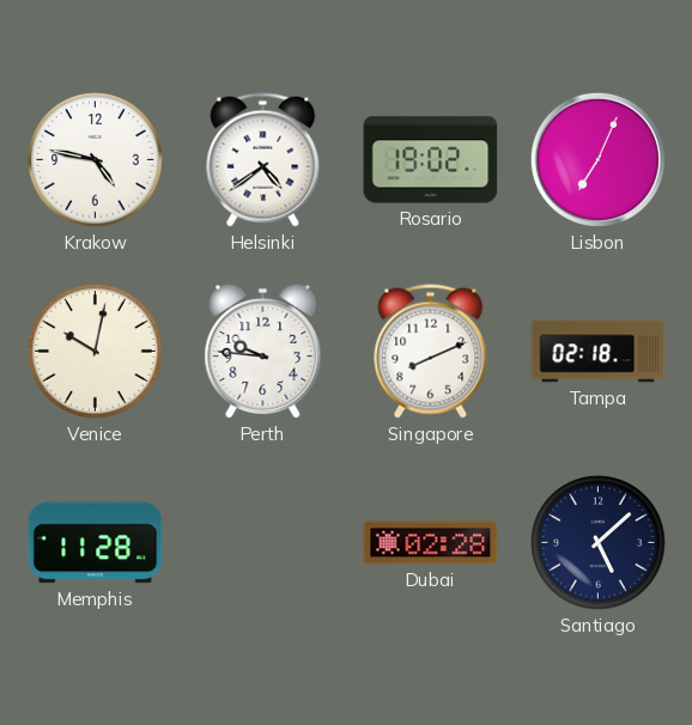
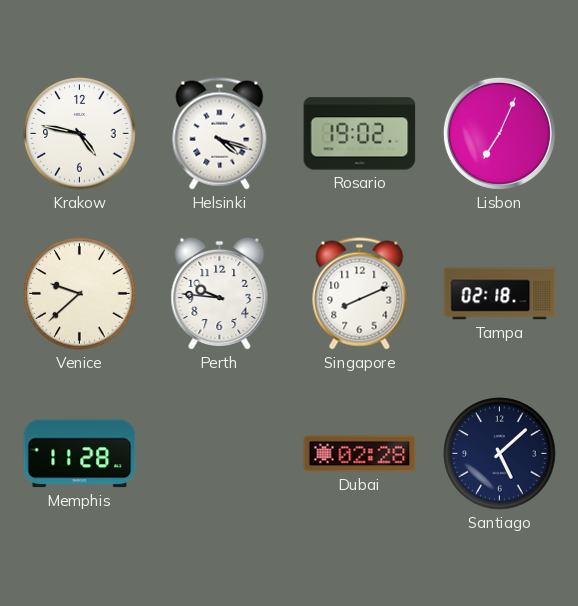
Helsinki: 4:39 -> 4:18
Venice: 10:02 -> 9:38
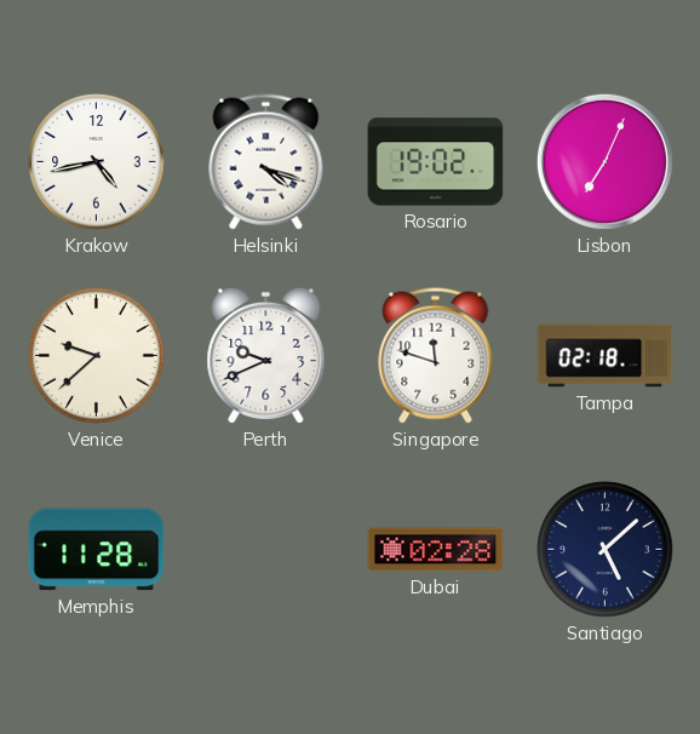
Krakow: 4:47 -> 4:43
Perth: 9:46 -> 9:41
Singapore: 8:11 -> 11:48
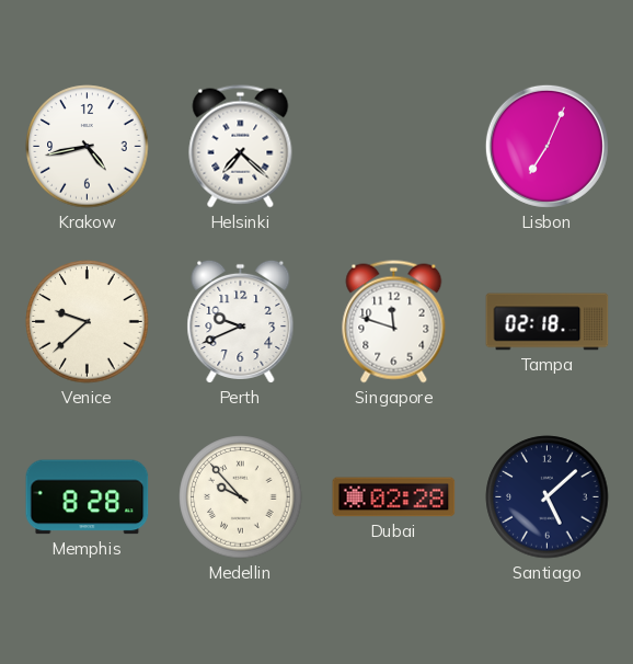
Helsinki: 4:18 -> 7:22
Rosario: 19:02 -> none
Memphis: 11:28 -> 8:28
Medellin: none -> 9:53
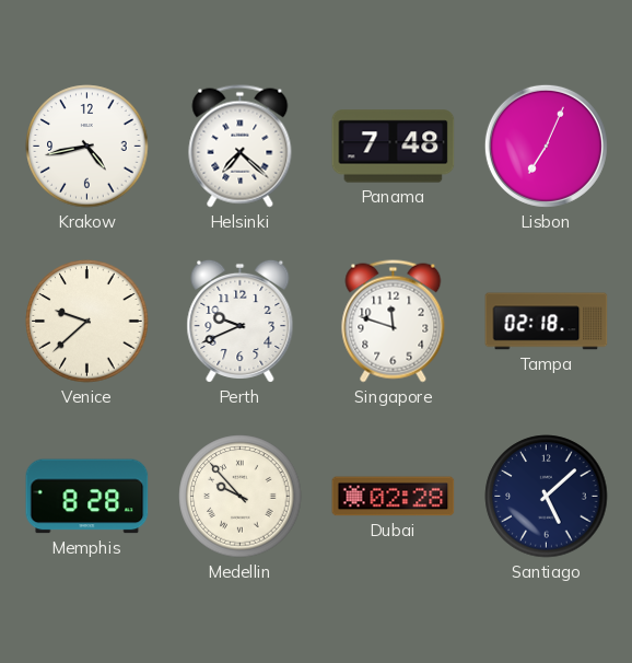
Panama: none -> 7:48
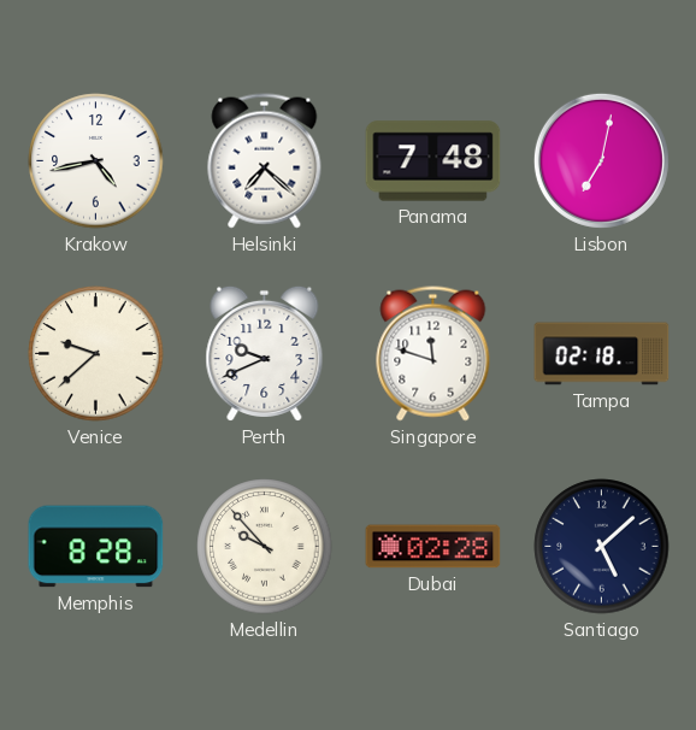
Lisbon: 7:04 -> 7:02
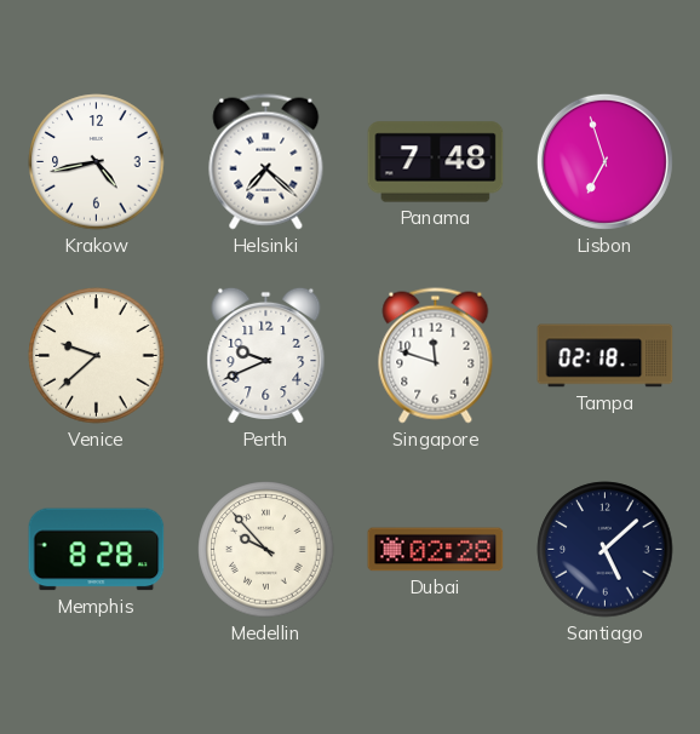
Lisbon: 7:02 -> 6:57
